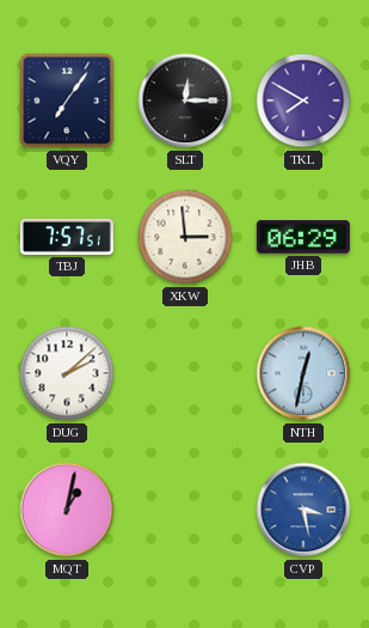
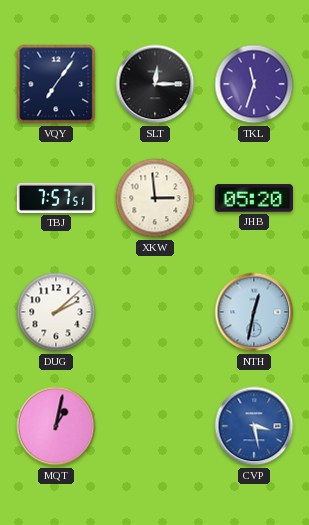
TKL: 7:50 -> 11:33
JHB: 06:29 -> 05:20
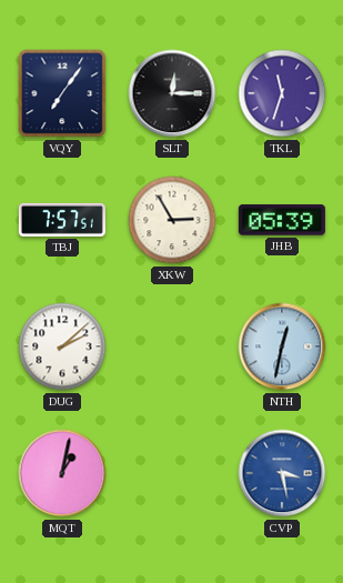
XKW: 2:59 -> 2:55
JHB: 05:20 -> 05:39
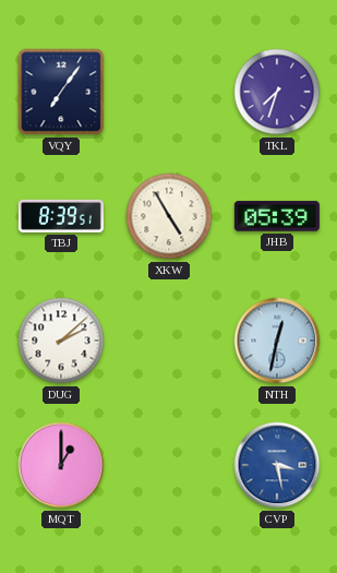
SLT: 12:15 -> none
TKL: 11:33 -> 7:33
TBJ: 7:57 -> 8:39
XKW: 2:55 -> 4:55
MQT: 1:02 -> 1:00
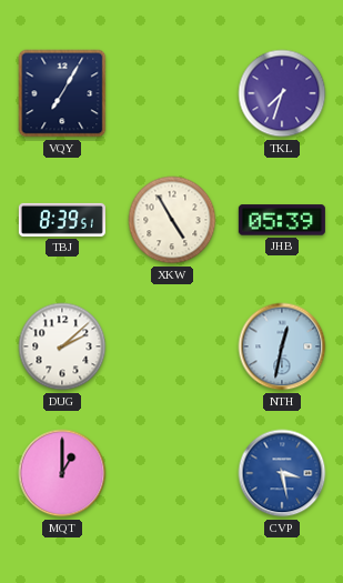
VQY: 7:06 -> 7:05
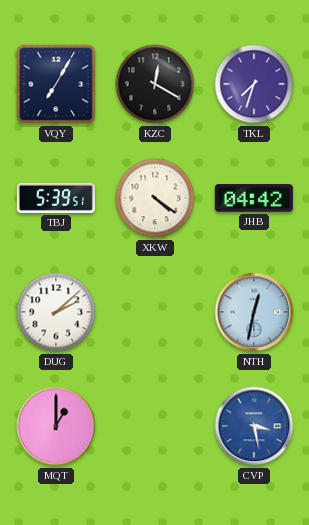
KZC: none -> 12:20
TBJ: 8:39 -> 5:39
XKW: 4:55 -> 4:21
JHB: 05:39 -> 04:42
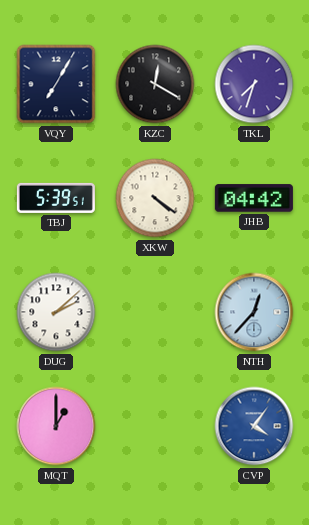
NTH: 12:32 -> 12:37
CVP: 3:28 -> 4:06
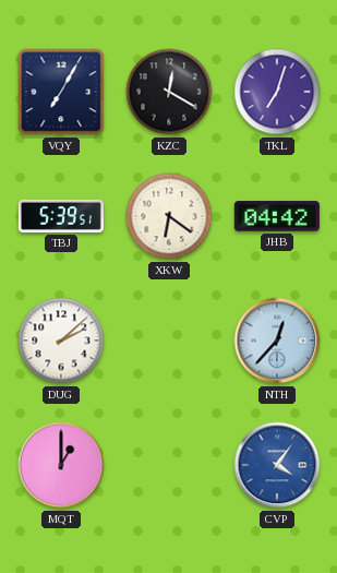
TKL: 7:33 -> 7:03
XKW: 4:21 -> 6:21
